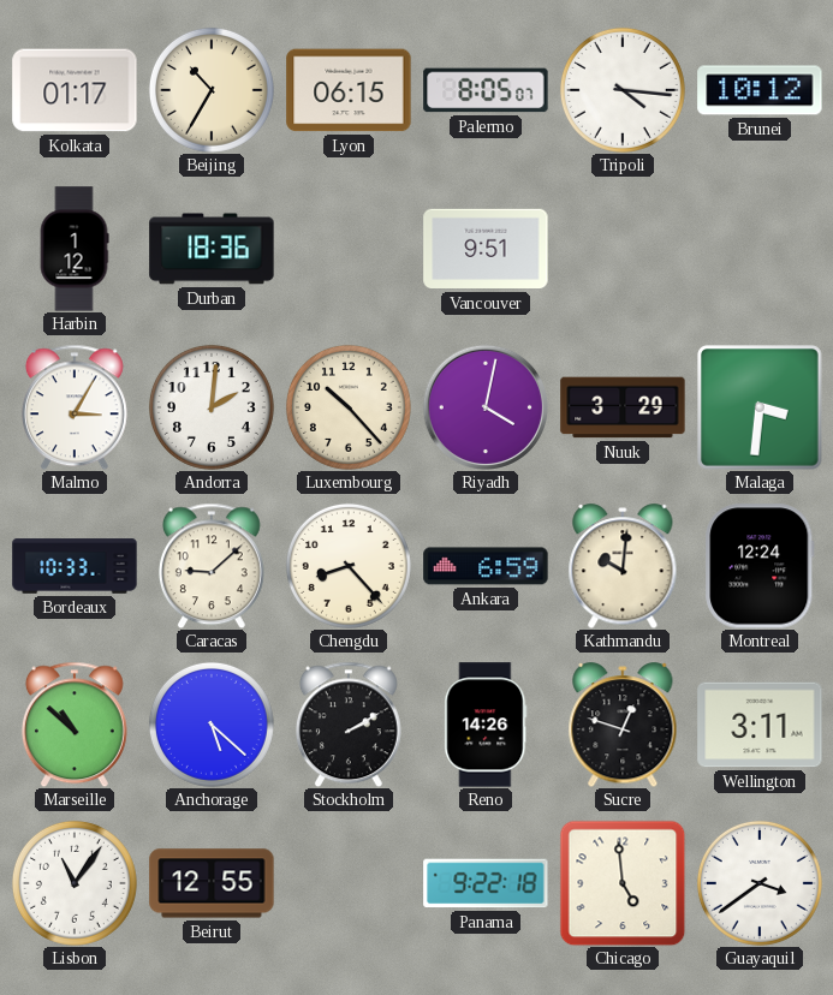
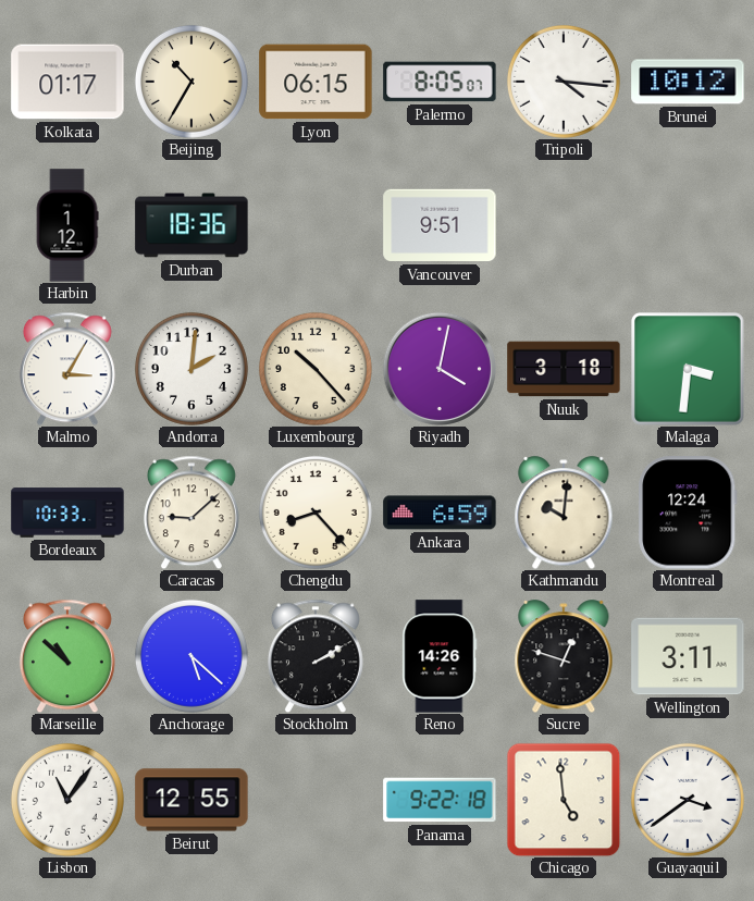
Nuuk: 3:29 -> 3:18
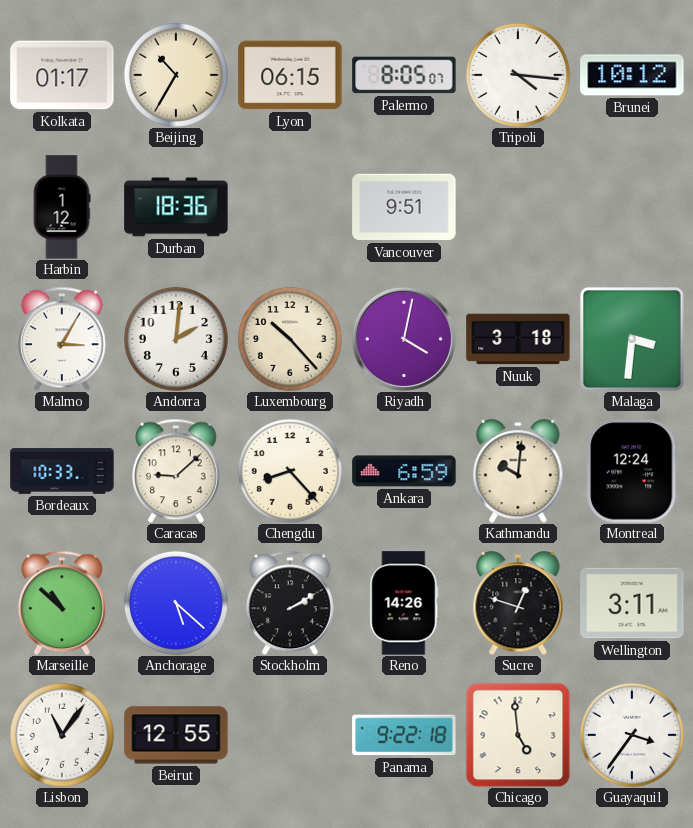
Guayaquil: 3:39 -> 3:36
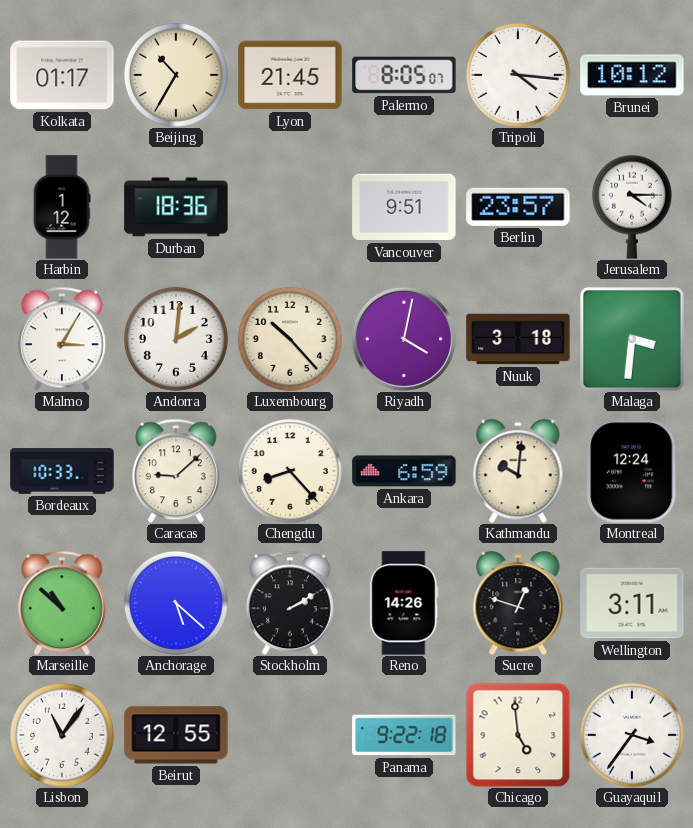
Lyon: 06:15 -> 21:45
Berlin: none -> 23:57
Jerusalem: none -> 4:15
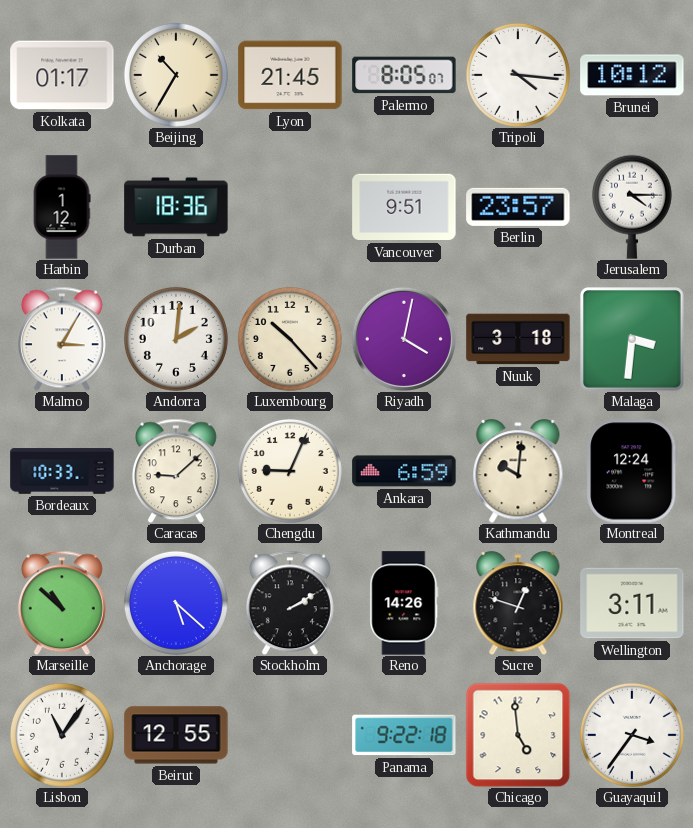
Chengdu: 8:23 -> 9:04
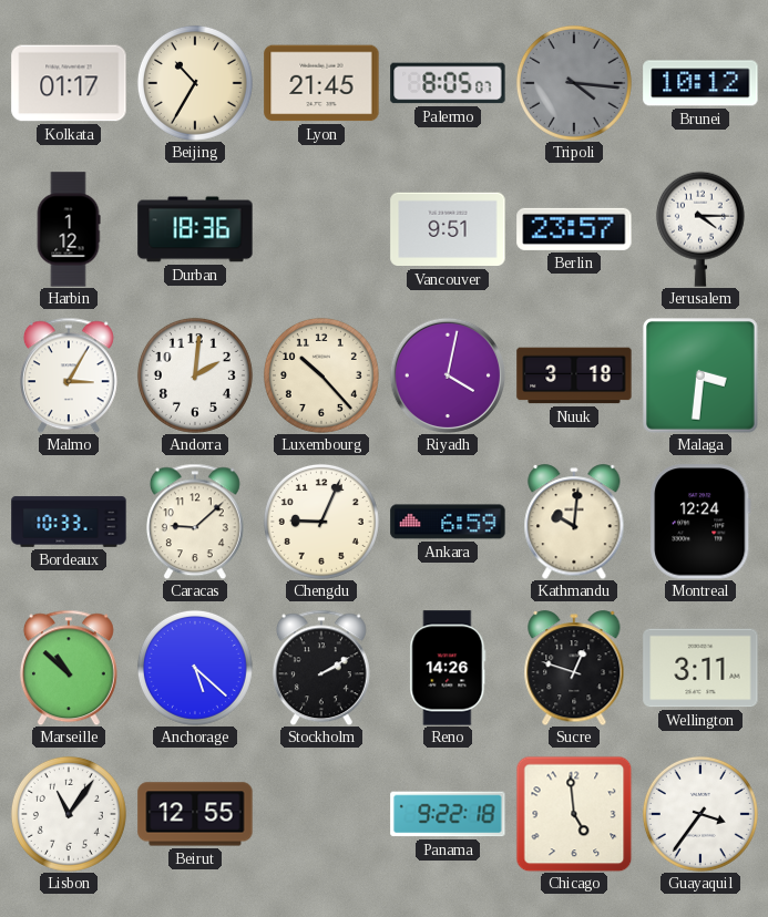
Tripoli dial: white -> grey
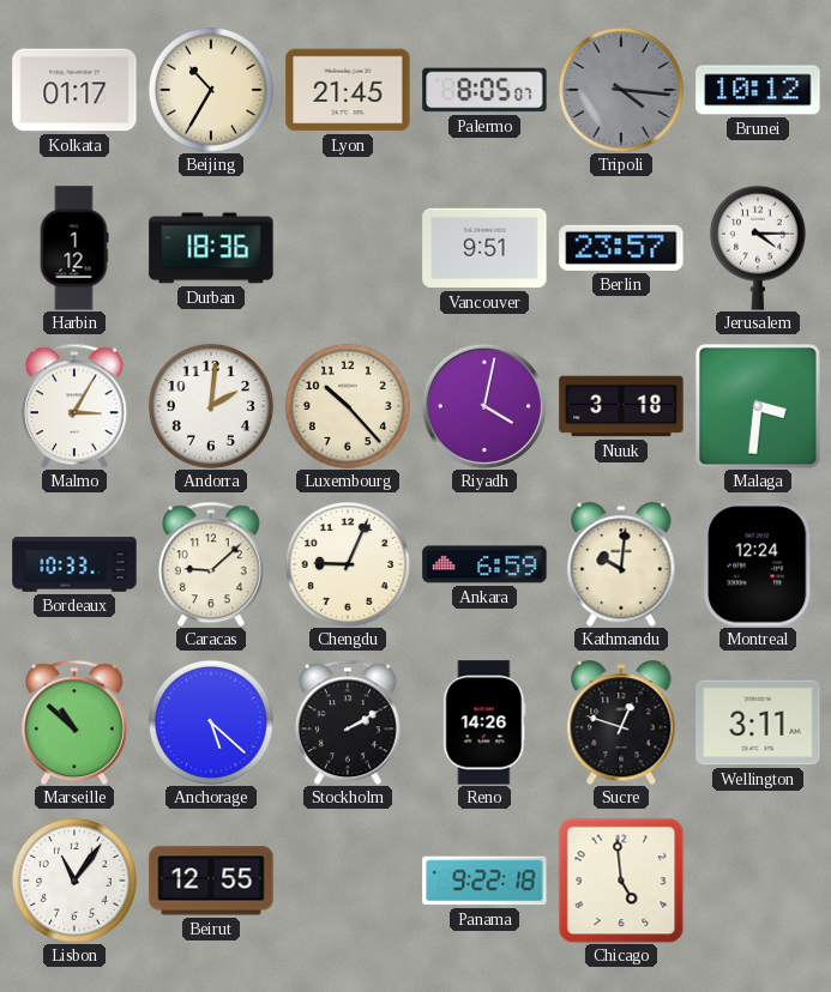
Guayaquil: 3:36 -> none
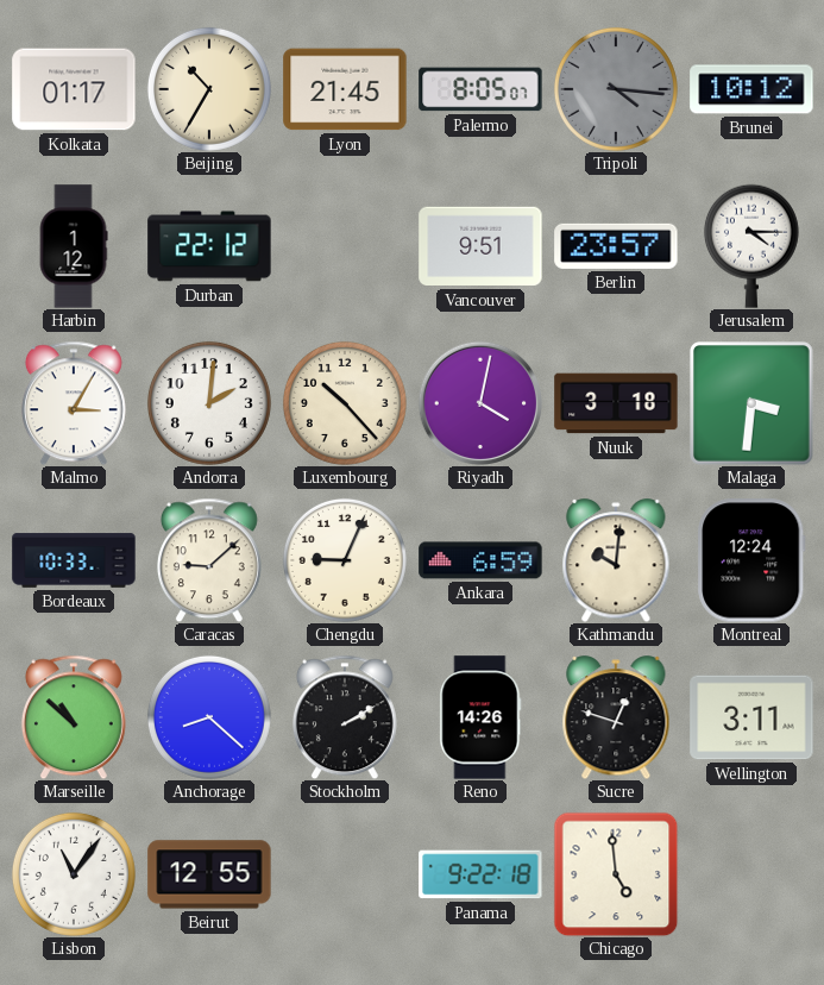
Durban: 18:36 -> 22:12
Anchorage: 5:22 -> 8:22
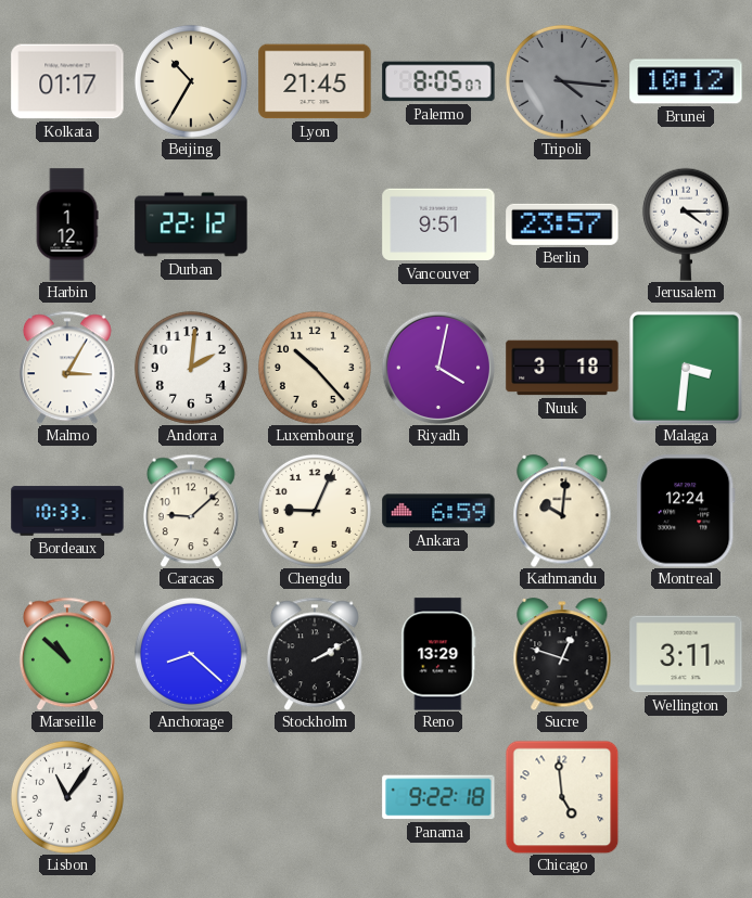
Reno: 14:26 -> 13:29
Beirut: 12:55 -> none
